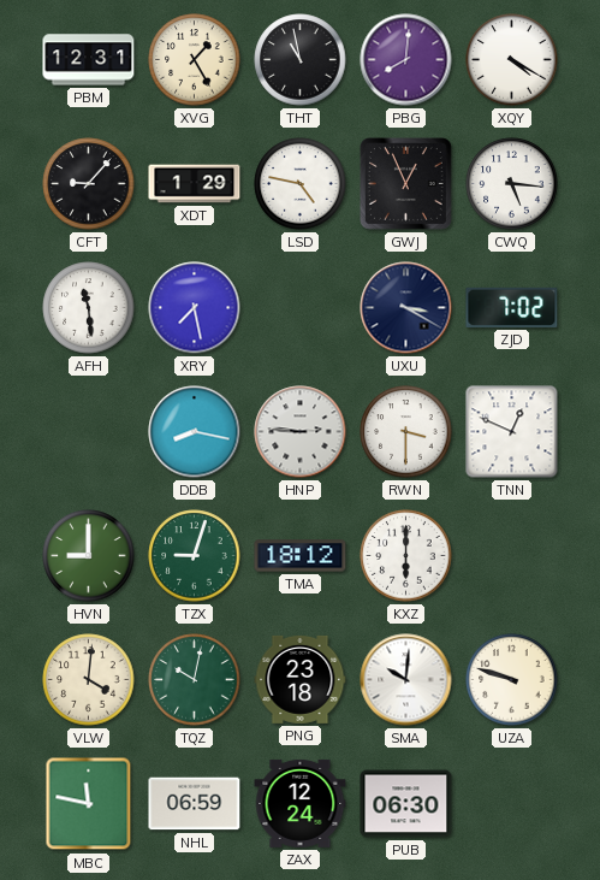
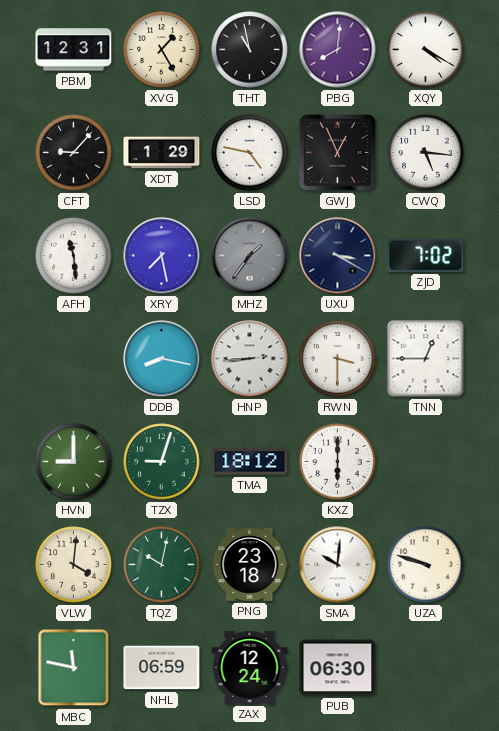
MHZ: none -> 1:36
HNP: 2:46 -> 2:44
TNN: 12:49 -> 12:45
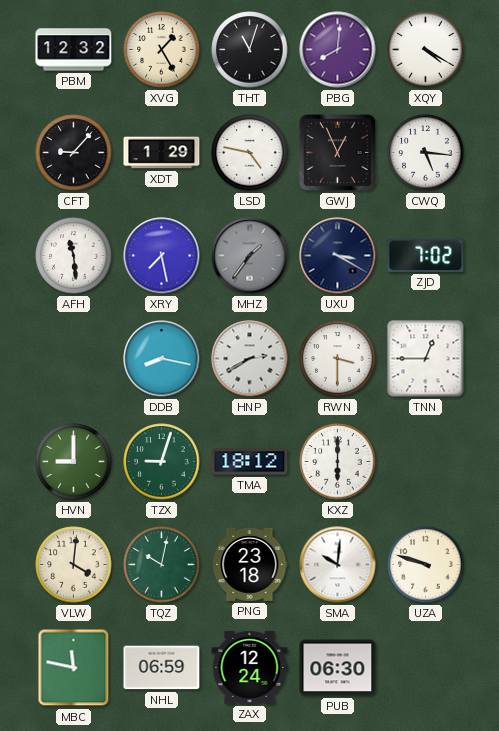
PBM: 12:31 -> 12:32
THT: 10:58 -> 11:03
HNP: 2:44 -> 2:40
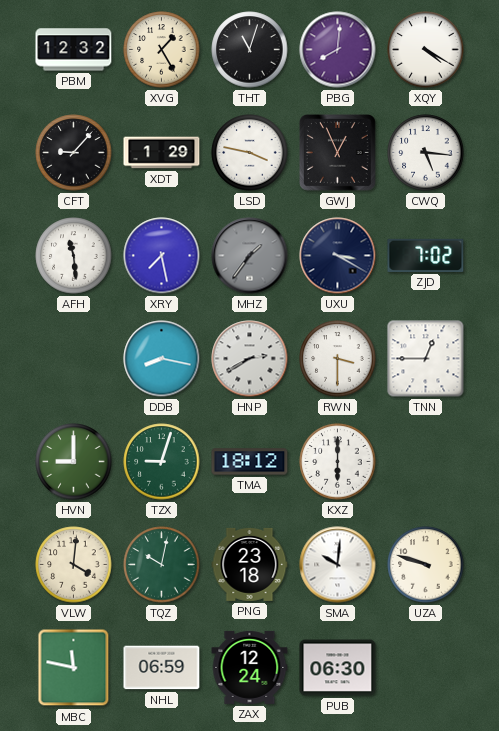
LSD: 4:47 -> 3:47
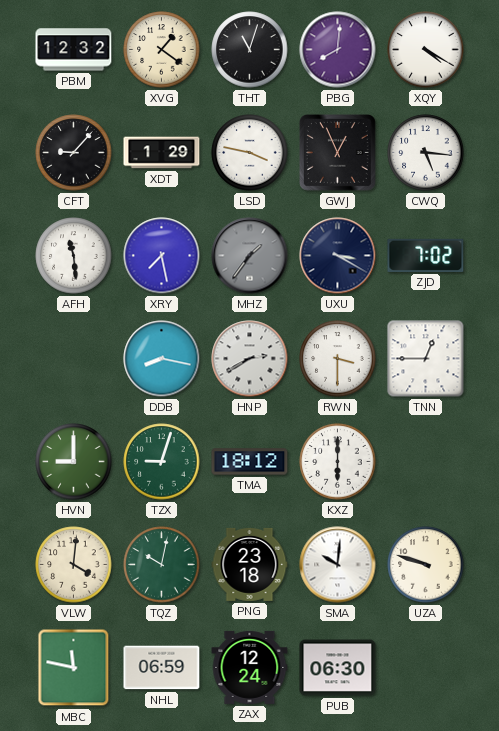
XVG: 1:25 -> 1:21
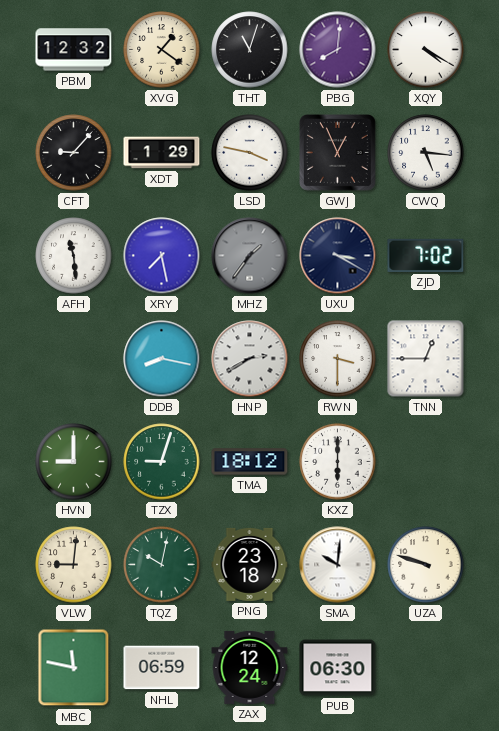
VLW: 4:01 -> 9:01
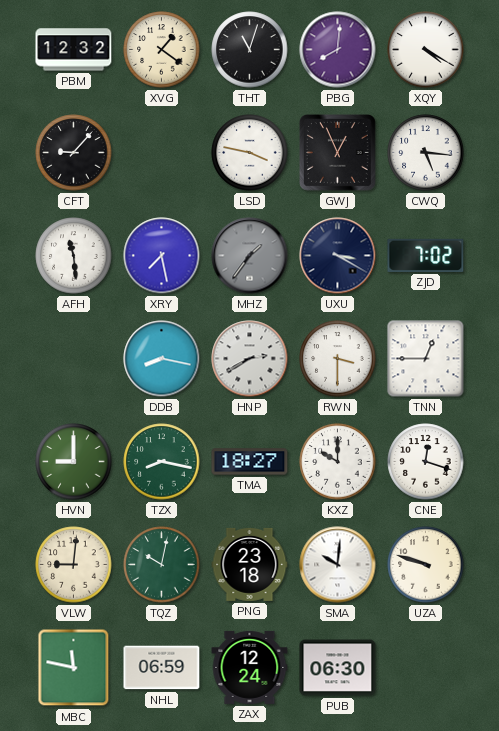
XDT: 1:29 -> none
TZX: 9:03 -> 8:17
TMA: 18:12 -> 18:27
KXZ: 6:00 -> 10:00
CNE: none -> 12:18
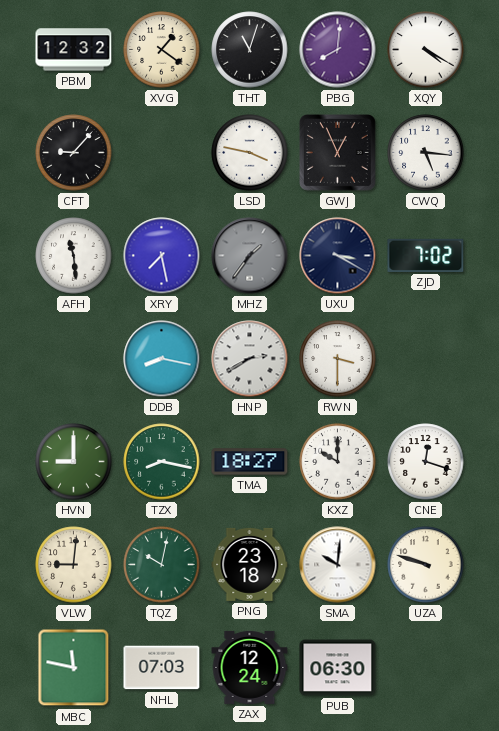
TNN: 12:45 -> none
NHL: 06:59 -> 07:03
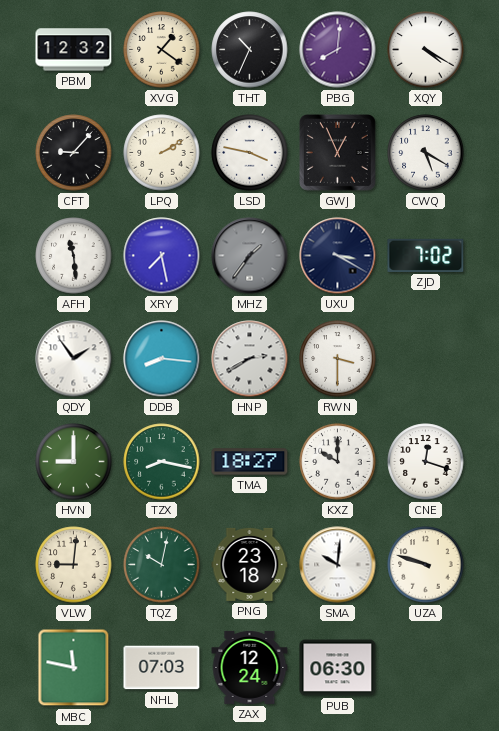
THT: 11:03 -> 10:34
LPQ: none -> 2:10
CWQ: 5:16 -> 5:20
QDY: none -> 1:54
DDB: 8:17 -> 8:16
